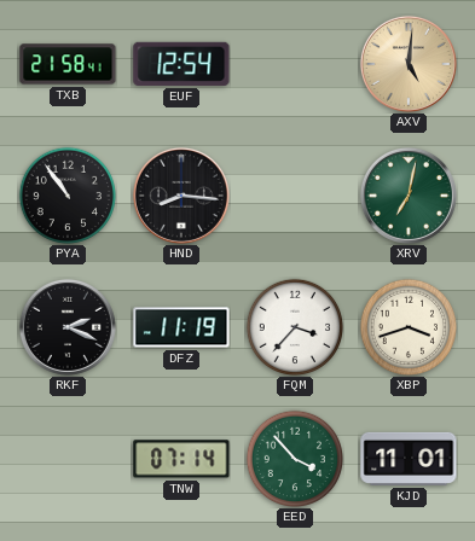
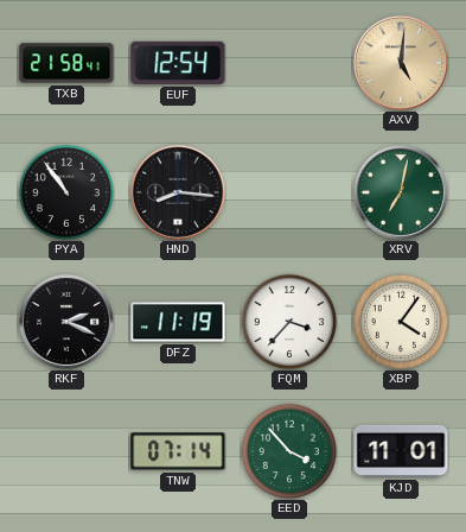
XBP: 3:42 -> 4:06
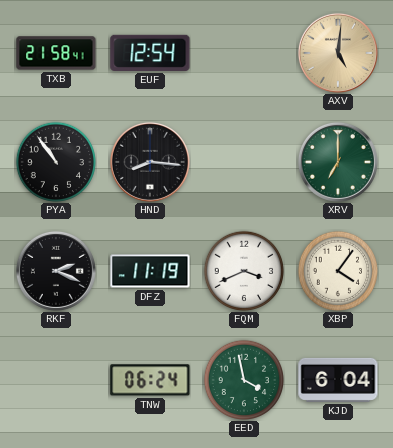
XRV: 7:02 -> 7:00
FQM: 3:37 -> 3:41
TNW: 07:14 -> 06:24
EED: 3:53 -> 3:58
KJD: 11:01 -> 6:04
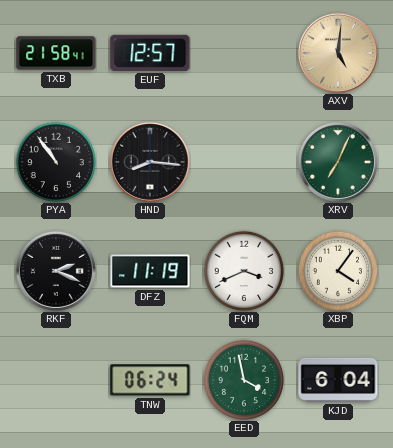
EUF: 12:54 -> 12:57
XRV: 7:00 -> 7:04
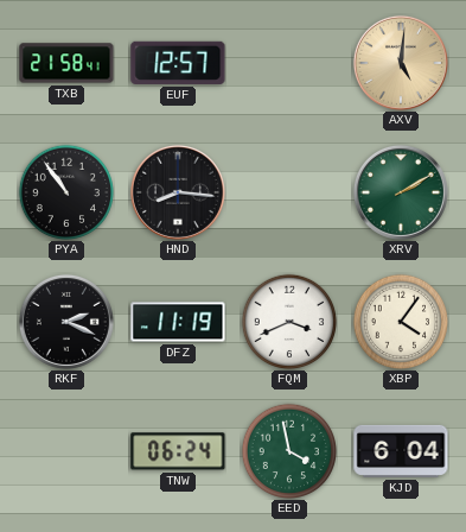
XRV: 7:04 -> 2:10
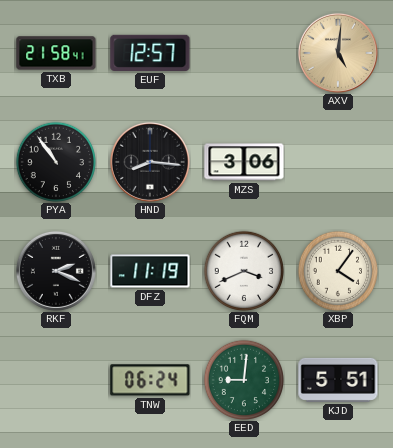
MZS: none -> 3:06
XRV: 2:10 -> none
EED: 3:58 -> 9:01
KJD: 6:04 -> 5:51
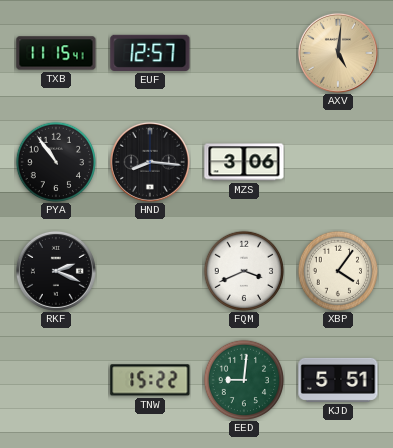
TXB: 21:58 -> 11:15
DFZ: 11:19 -> none
TNW: 06:24 -> 15:22
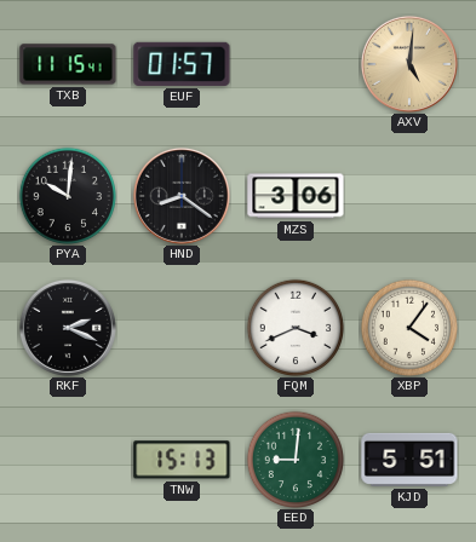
EUF: 12:57 -> 01:57
PYA: 10:54 -> 10:01
HND: 8:16 -> 8:21
TNW: 15:22 -> 15:13
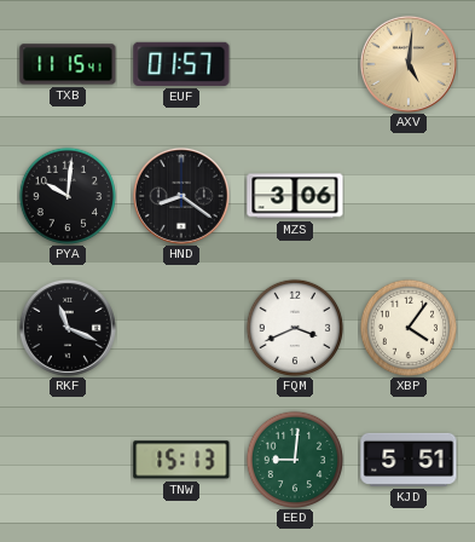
RKF: 2:19 -> 11:19
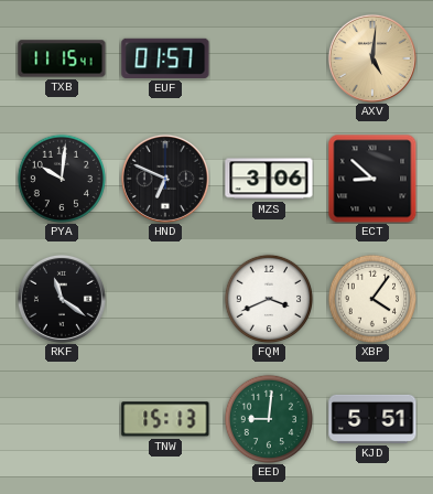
HND: 8:21 -> 6:49
ECT: none -> 8:52
RKF: 11:19 -> 11:21
